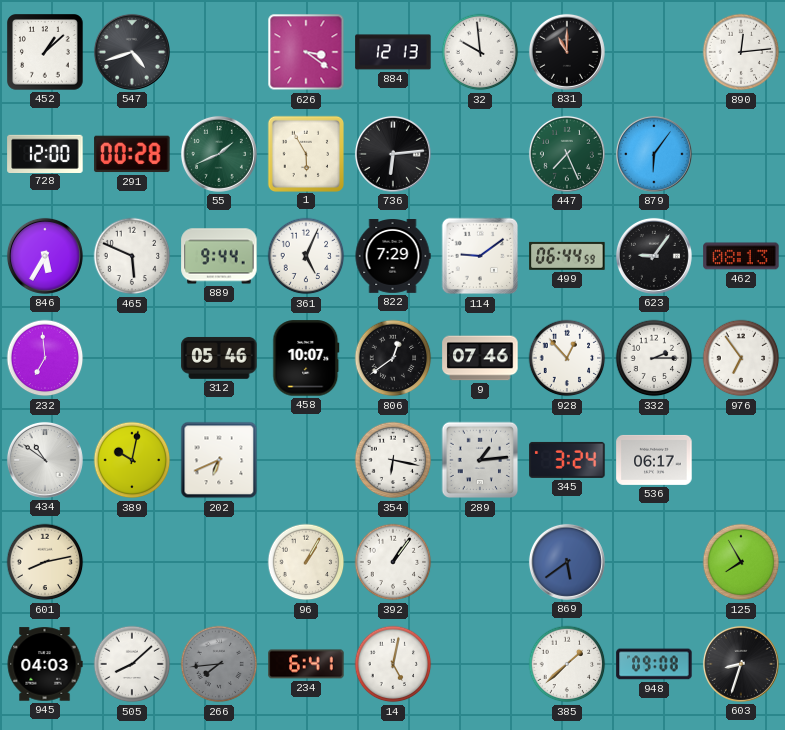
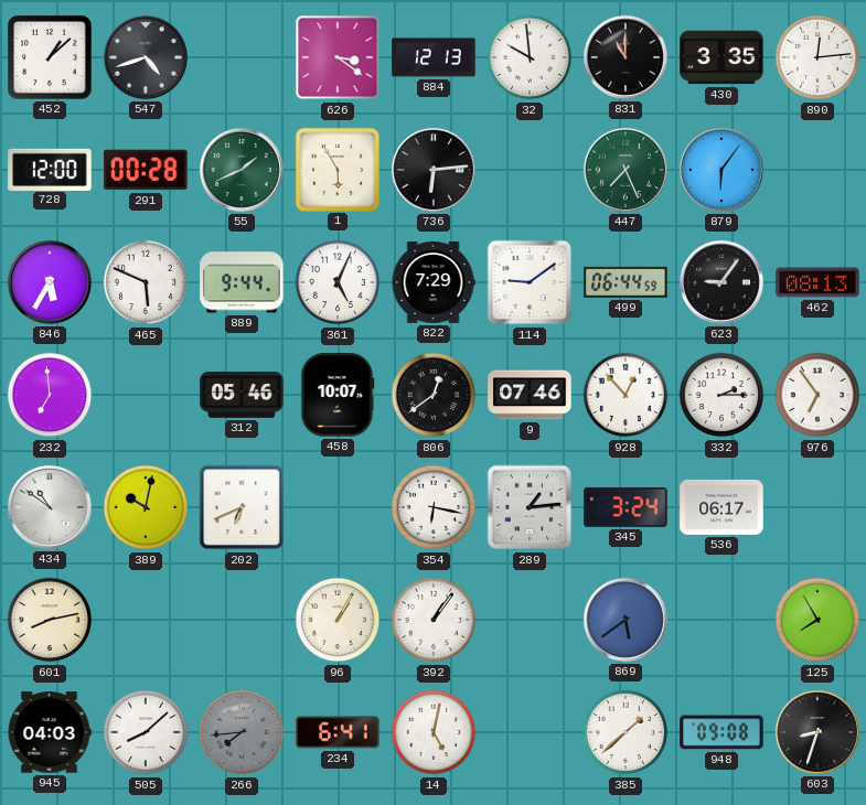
430: none -> 3:35
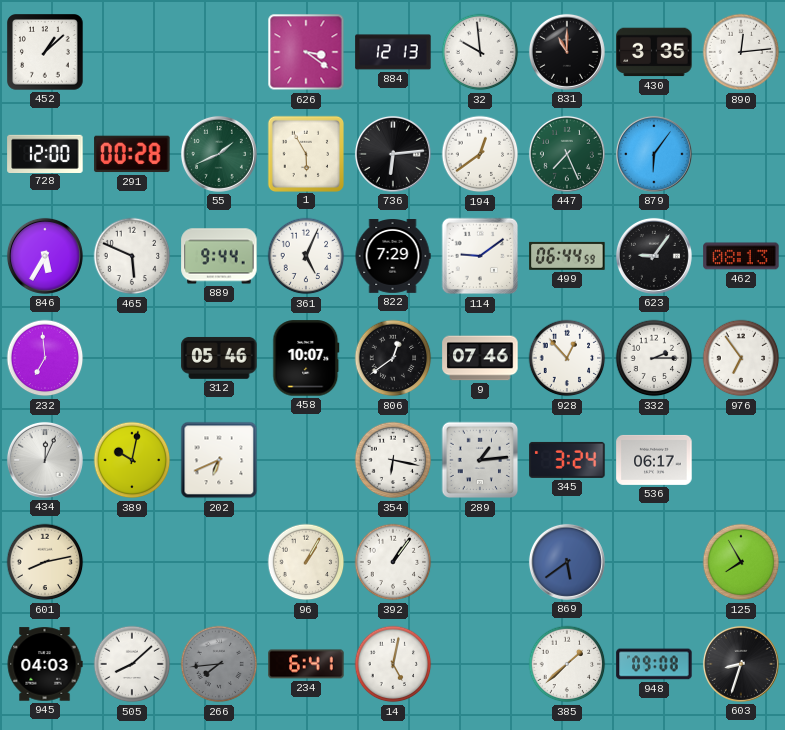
547: 4:42 -> none
194: none -> 12:39
434: 10:51 -> 12:04
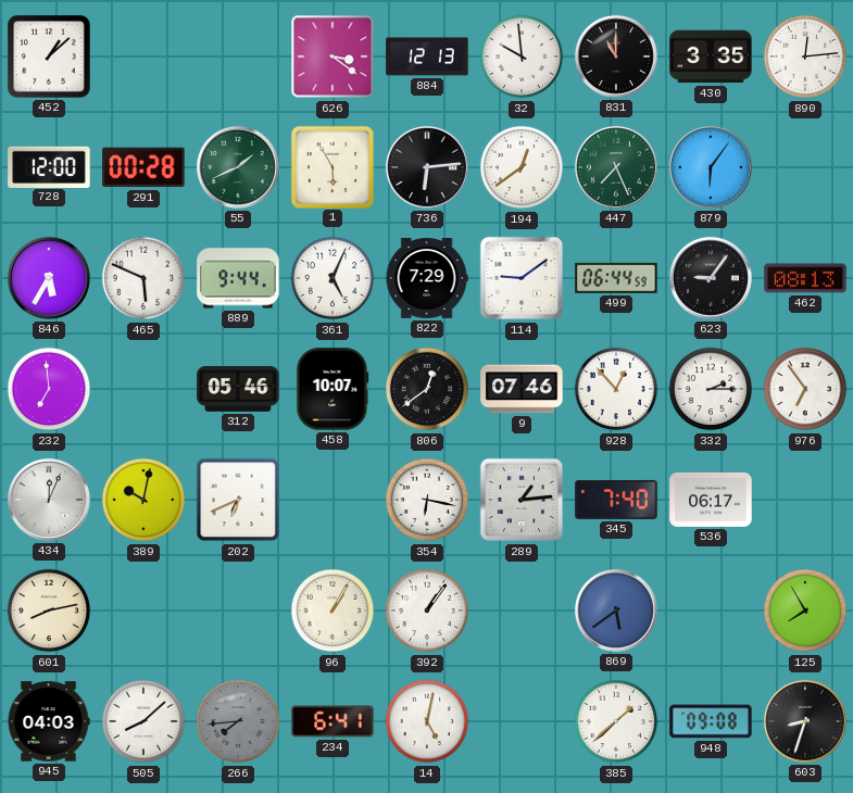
345: 3:24 -> 7:40
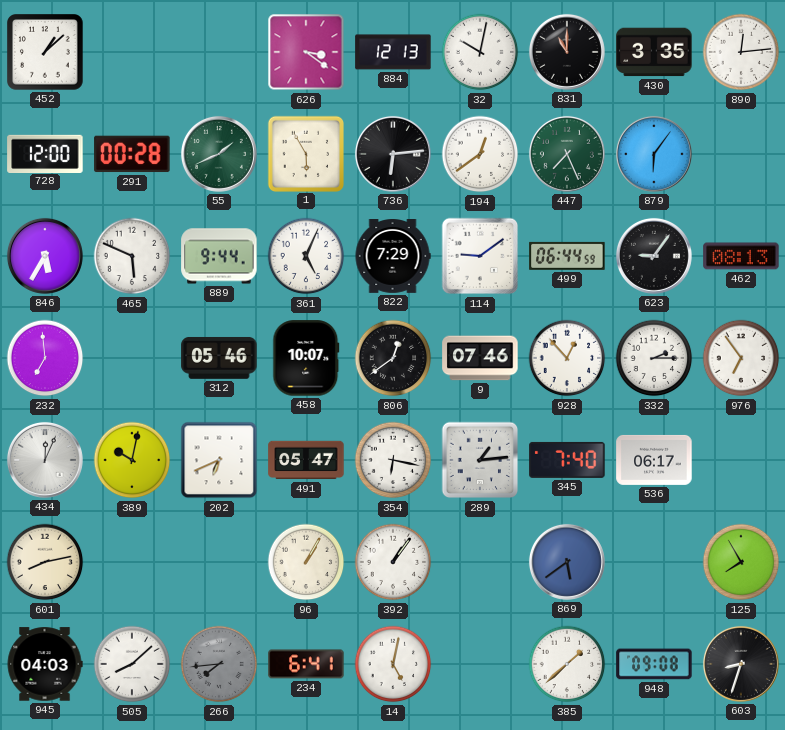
32: 9:59 -> 10:02
491: none -> 05:47
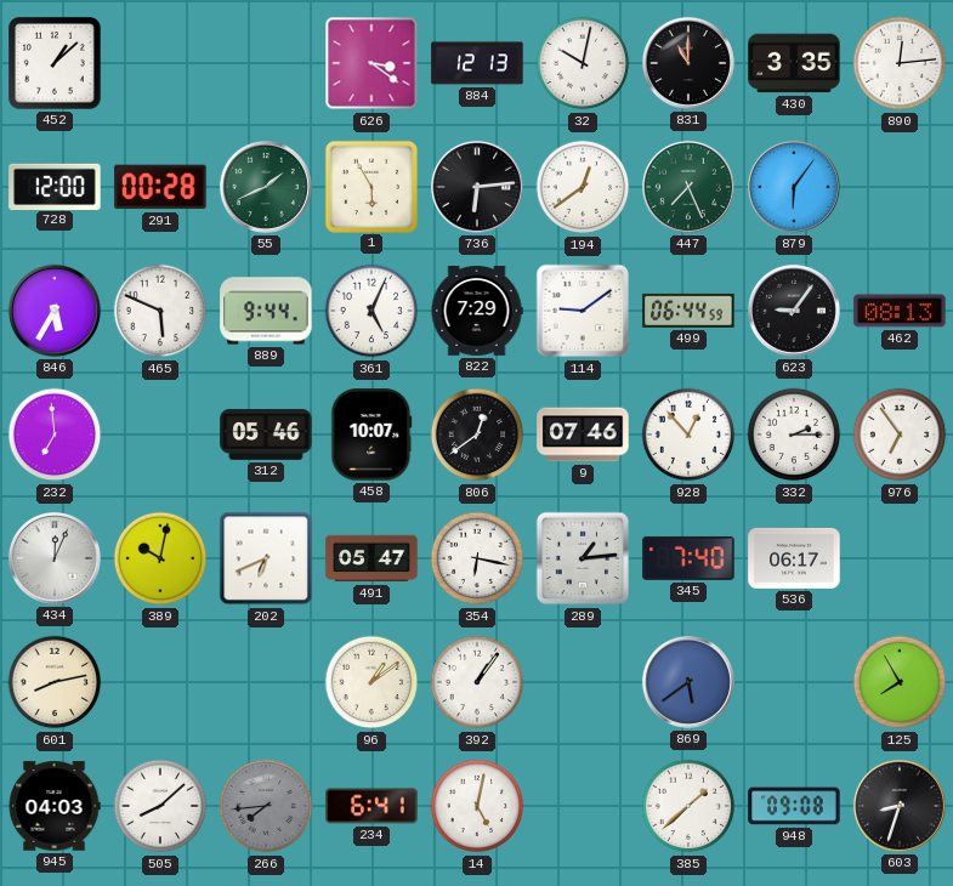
96: 1:05 -> 1:09
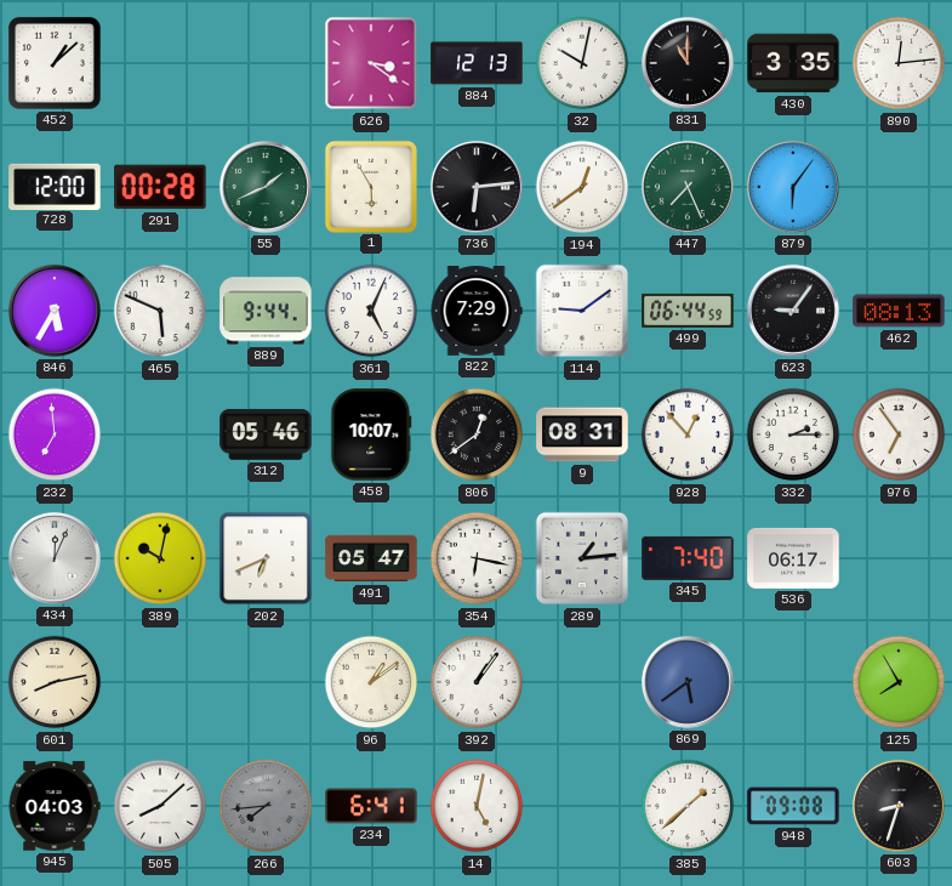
9: 07:46 -> 08:31
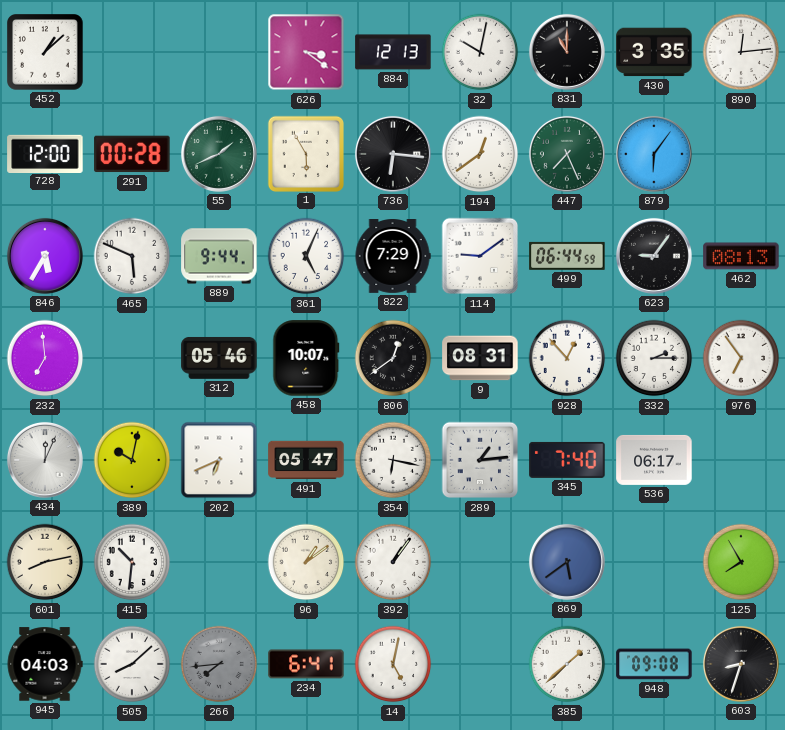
736: 6:14 -> 6:16
415: none -> 10:31
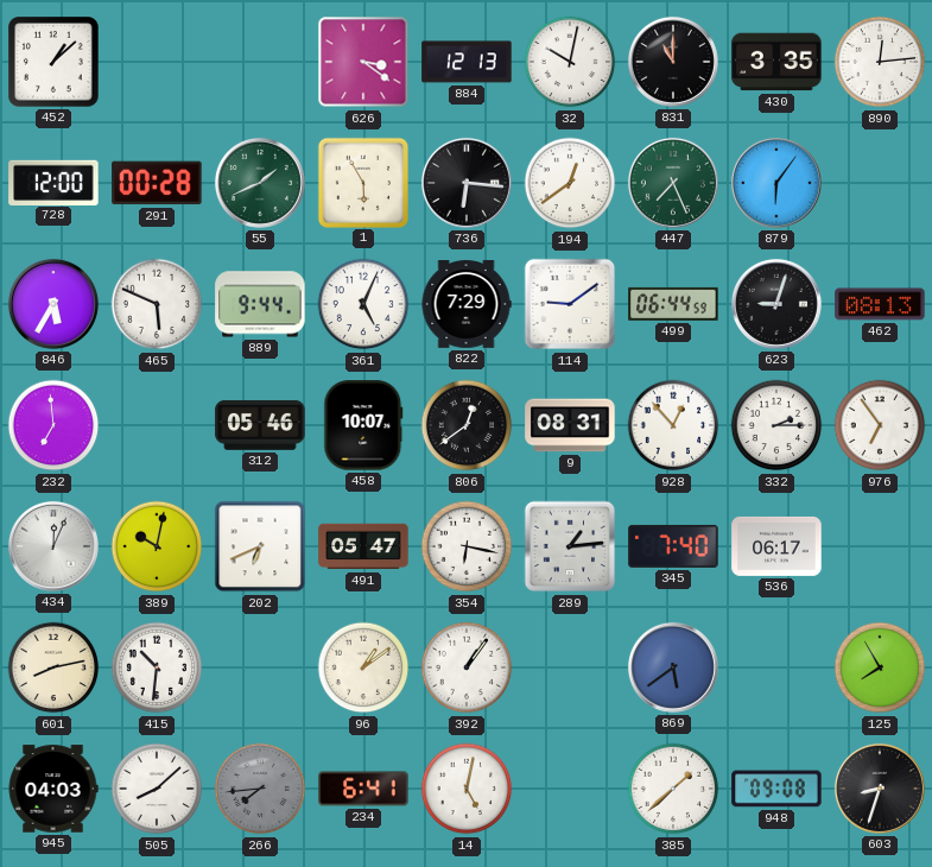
623: 9:06 -> 9:03
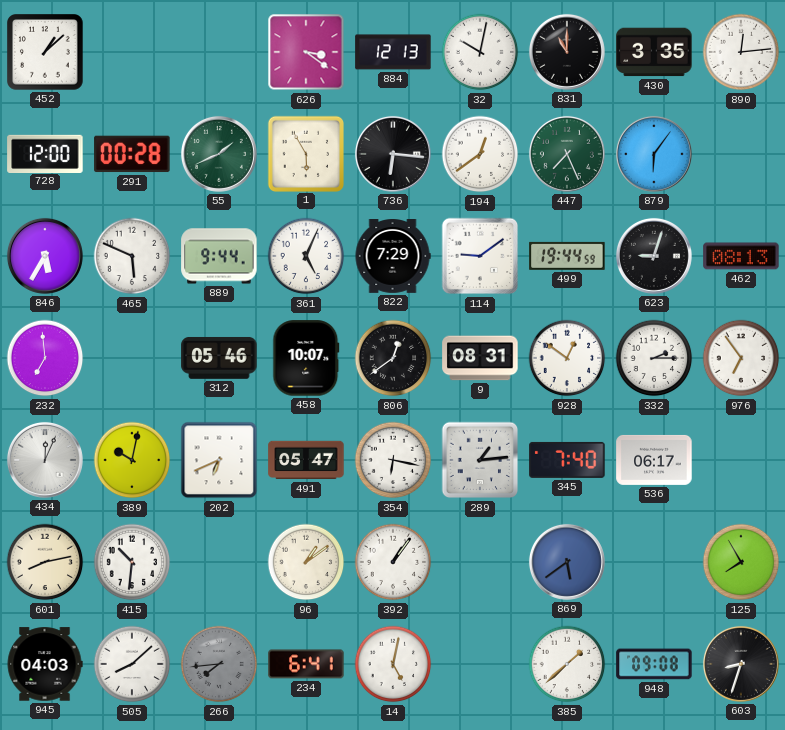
499: 06:44 -> 19:44
928: 12:53 -> 12:51
